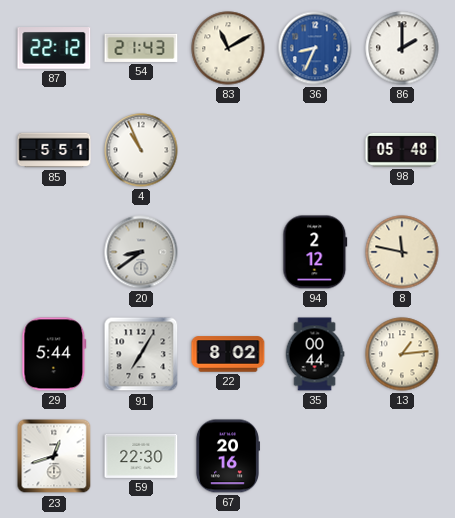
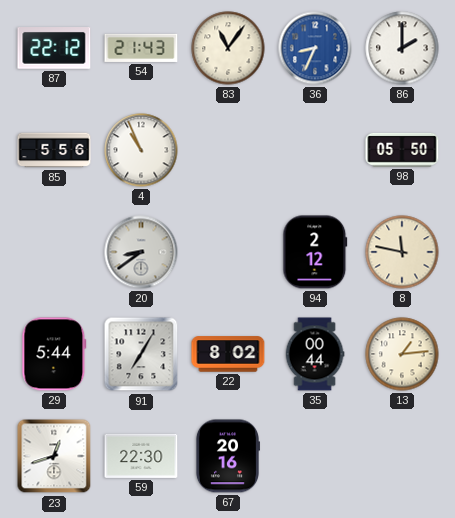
83: 11:10 -> 11:06
85: 5:51 -> 5:56
98: 05:48 -> 05:50
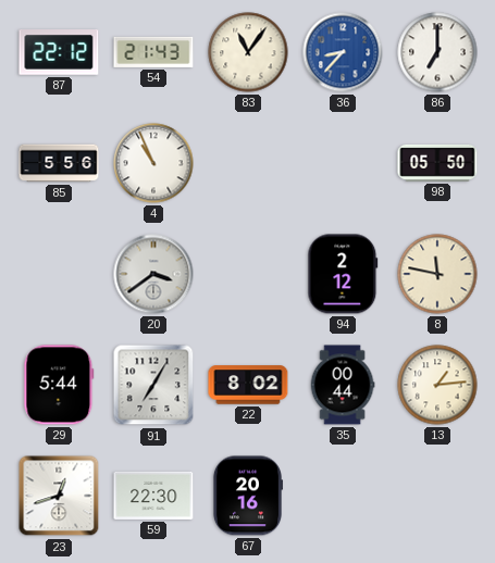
36: 8:34 -> 8:37
86: 2:00 -> 7:00
20: 8:39 -> 3:39
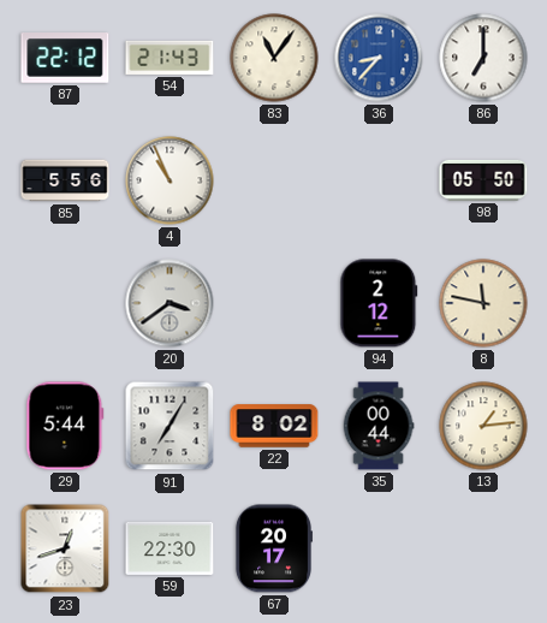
67: 20:16 -> 20:17
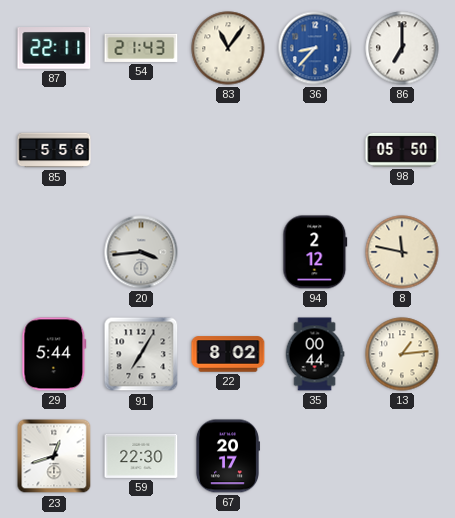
87: 22:12 -> 22:11
4: 10:56 -> none
20: 3:39 -> 3:44
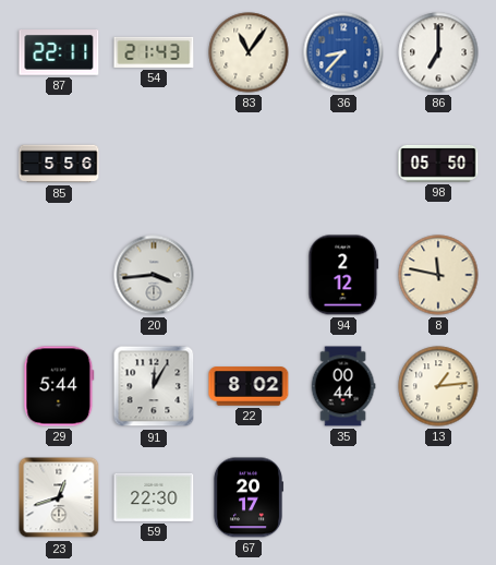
91: 7:05 -> 12:05
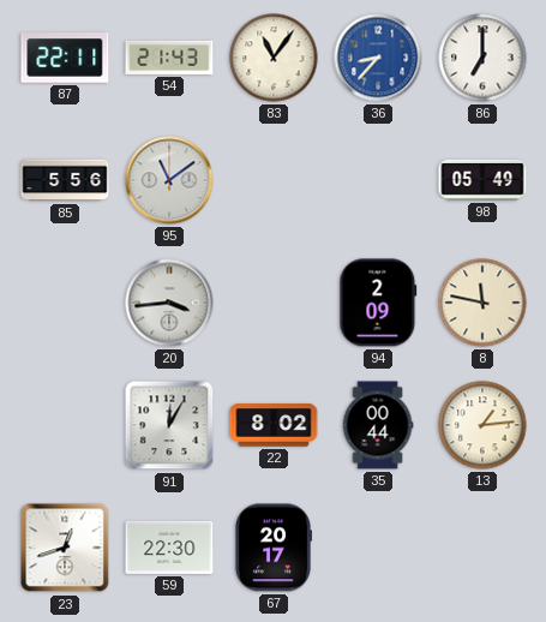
95: none -> 11:09
98: 05:50 -> 05:49
94: 2:12 -> 2:09
29: 5:44 -> none
